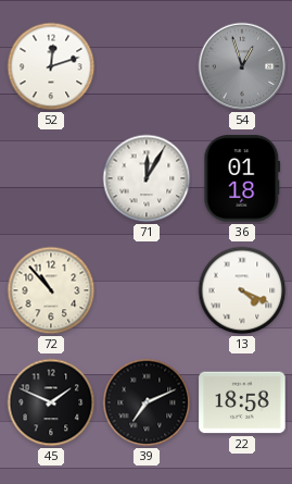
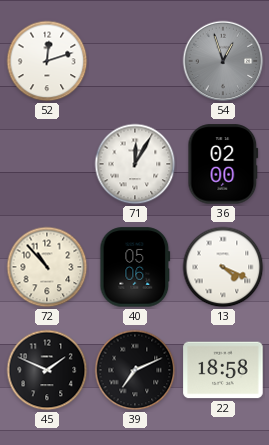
36: 01:18 -> 02:00
40: none -> 05:06
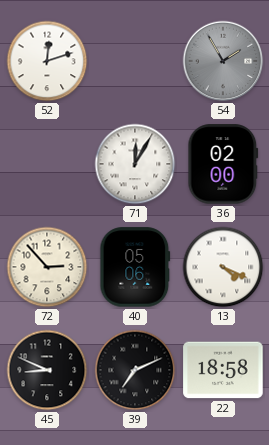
54: 12:57 -> 1:55
72: 10:53 -> 2:53
45: 1:49 -> 8:49
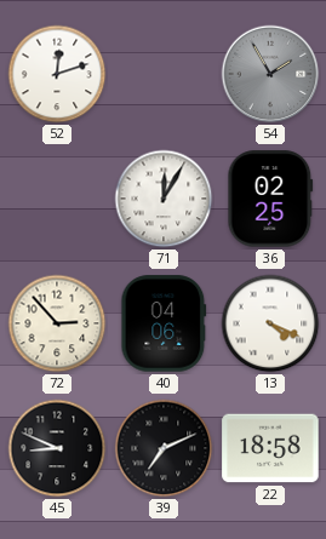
36: 02:00 -> 02:25
40: 05:06 -> 04:06
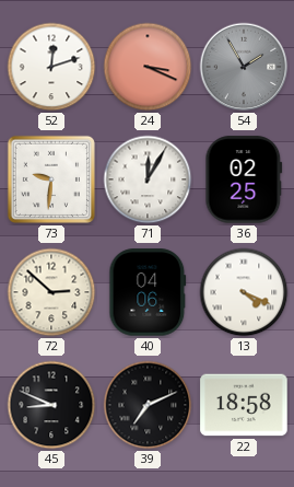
24: none -> 3:19
73: none -> 9:31
72: 2:53 -> 2:52
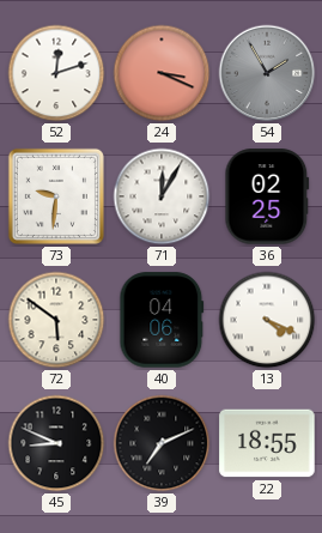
72: 2:52 -> 5:51
22: 18:58 -> 18:55
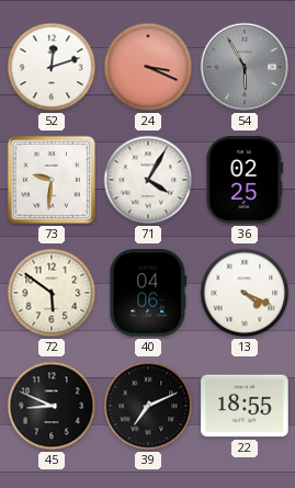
54: 1:55 -> 5:55
71: 12:05 -> 4:05
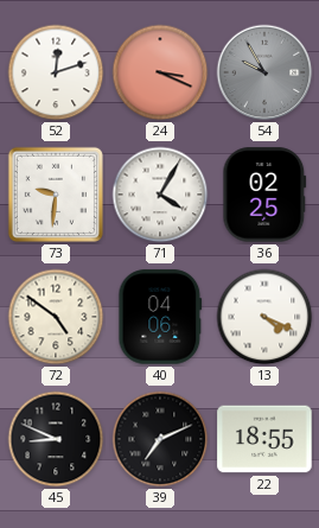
54: 5:55 -> 9:55
72: 5:51 -> 4:51
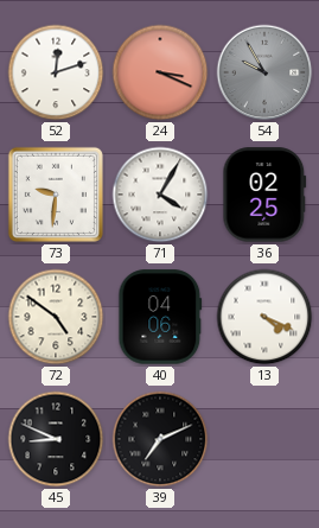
22: 18:55 -> none
